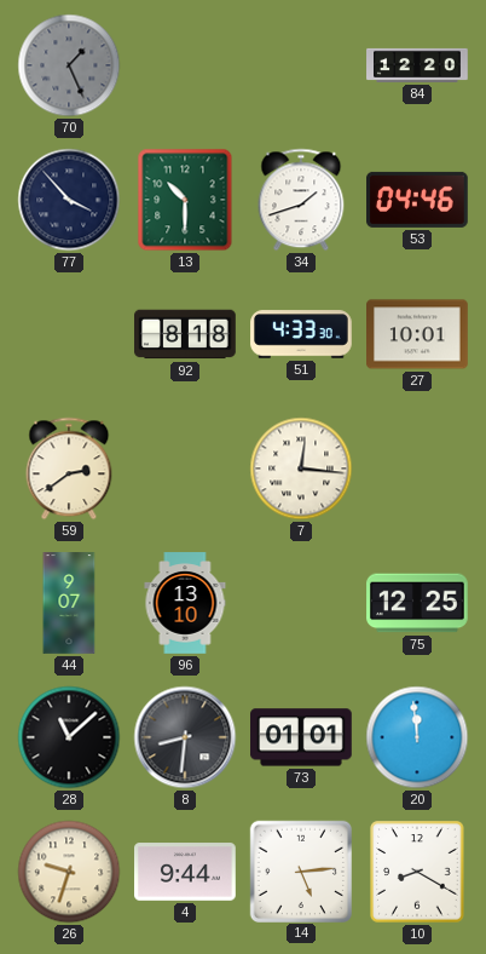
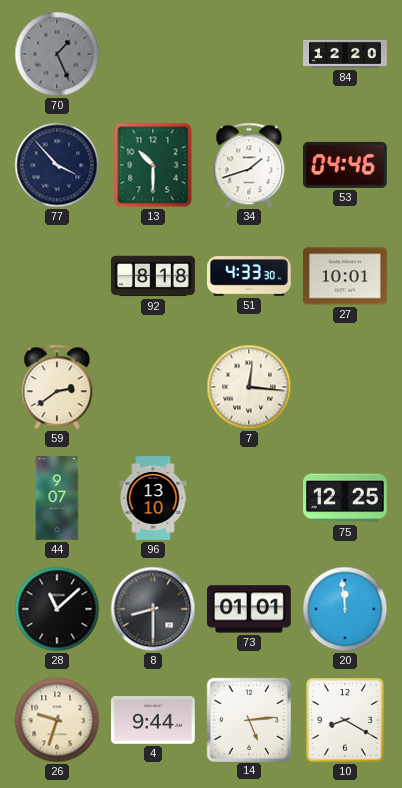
8: 8:31 -> 8:30
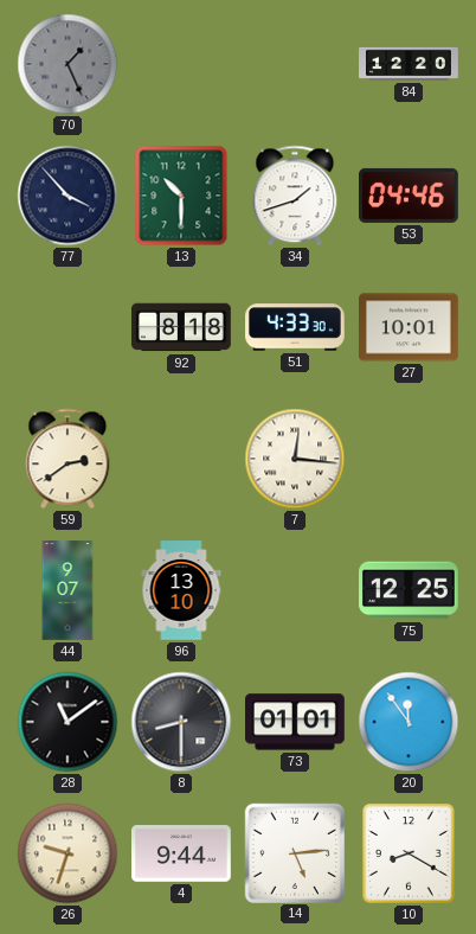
28: 11:08 -> 11:09
20: 11:59 -> 11:54
